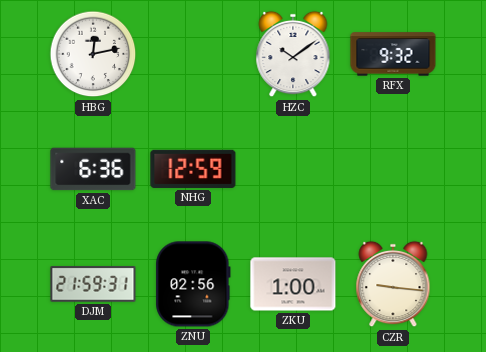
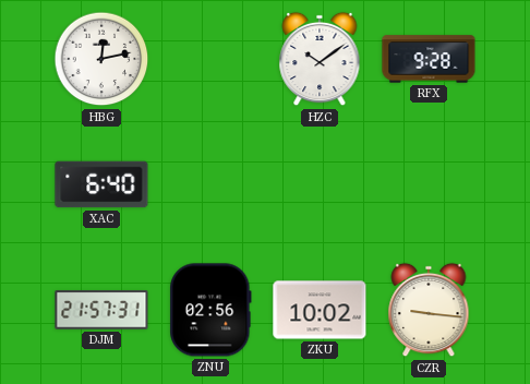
RFX: 9:32 -> 9:28
XAC: 6:36 -> 6:40
NHG: 12:59 -> none
DJM: 21:59 -> 21:57
ZKU: 1:00 -> 10:02
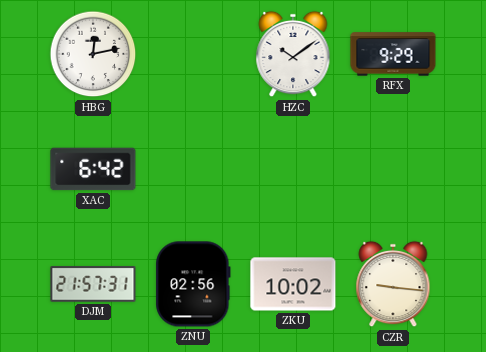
RFX: 9:28 -> 9:29
XAC: 6:40 -> 6:42
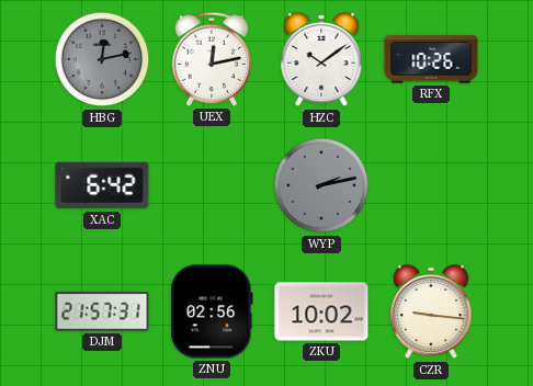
HBG dial: white -> grey
UEX: none -> 12:13
RFX: 9:29 -> 10:26
WYP: none -> 2:13
